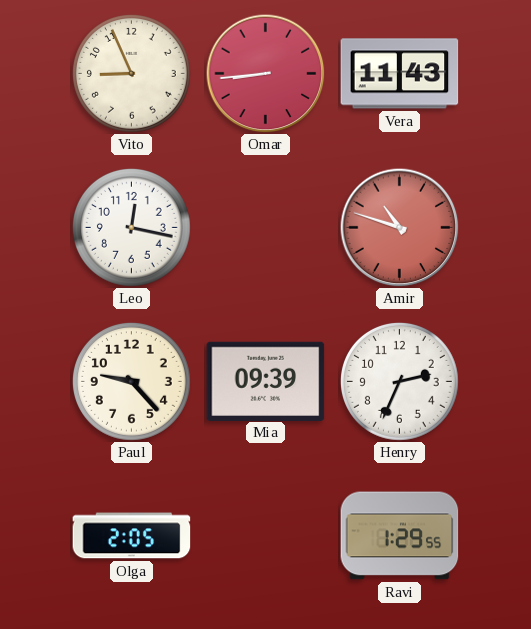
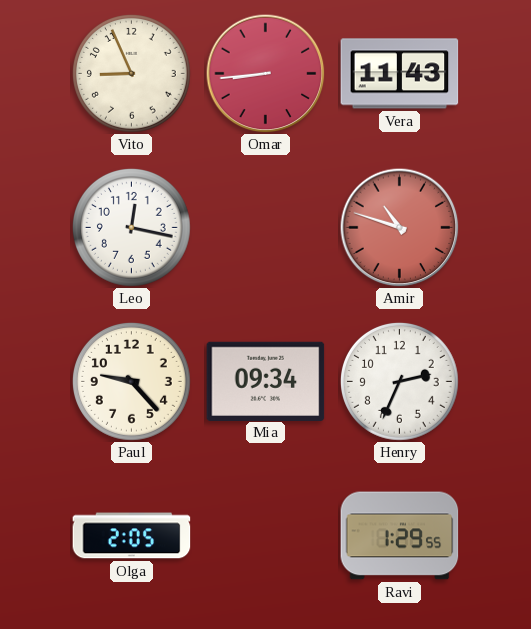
Mia: 09:39 -> 09:34
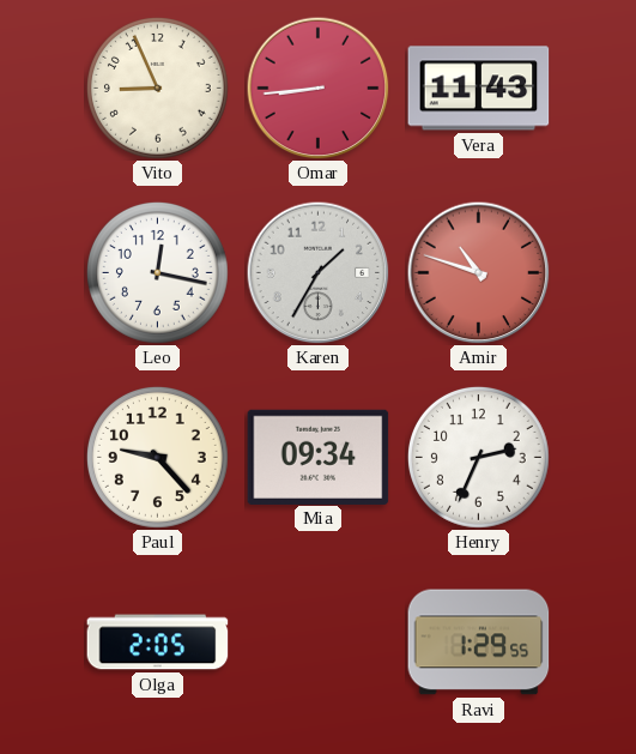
Karen: none -> 1:35
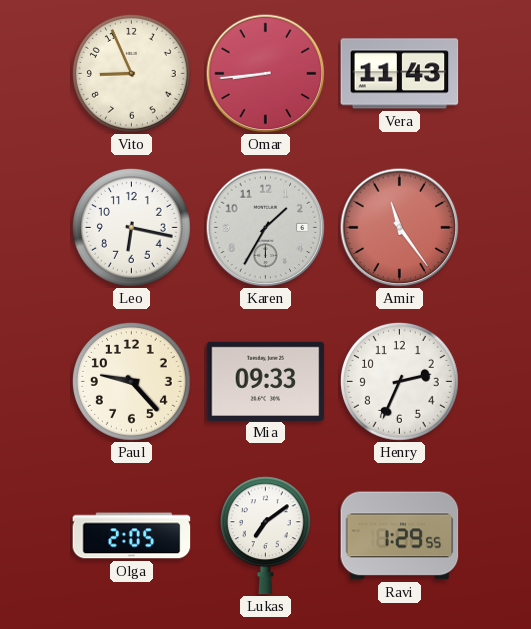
Leo: 12:17 -> 6:17
Amir: 10:48 -> 11:24
Mia: 09:34 -> 09:33
Lukas: none -> 7:09
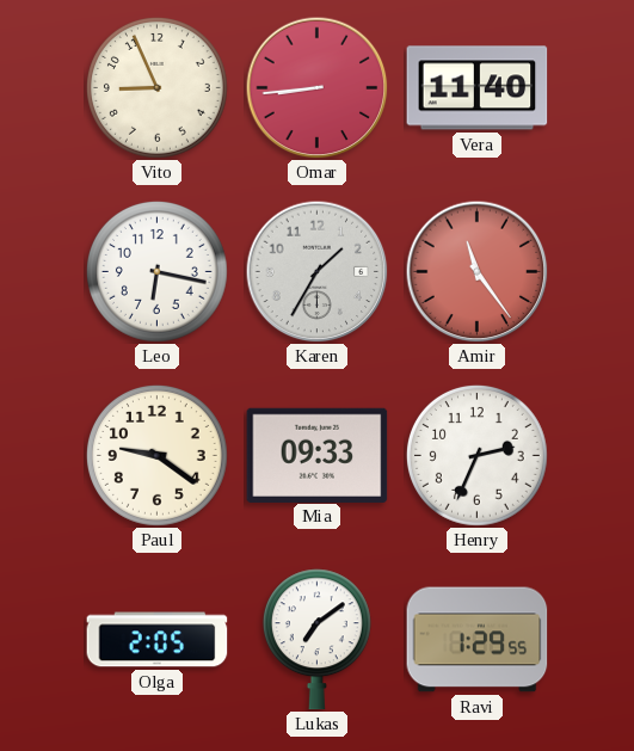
Vera: 11:43 -> 11:40
Paul: 9:23 -> 9:21
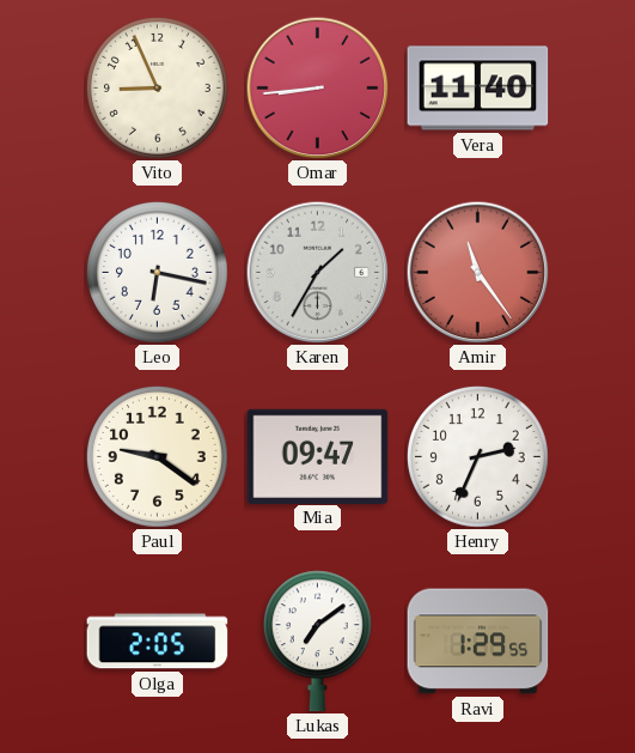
Mia: 09:33 -> 09:47
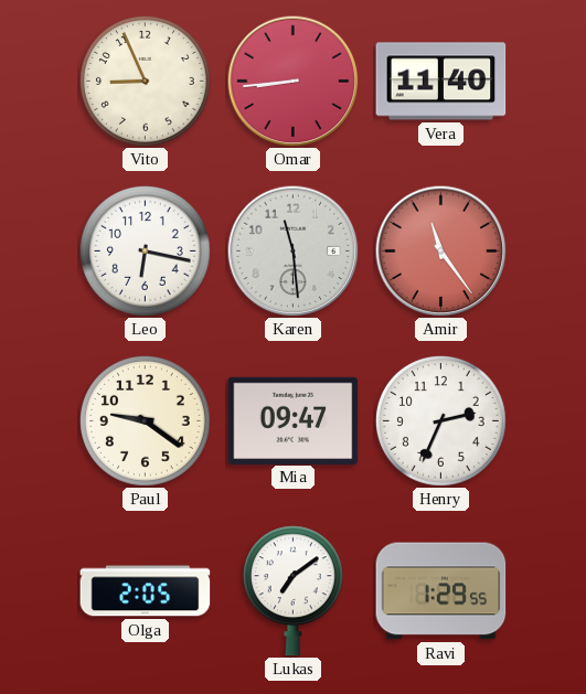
Karen: 1:35 -> 11:29
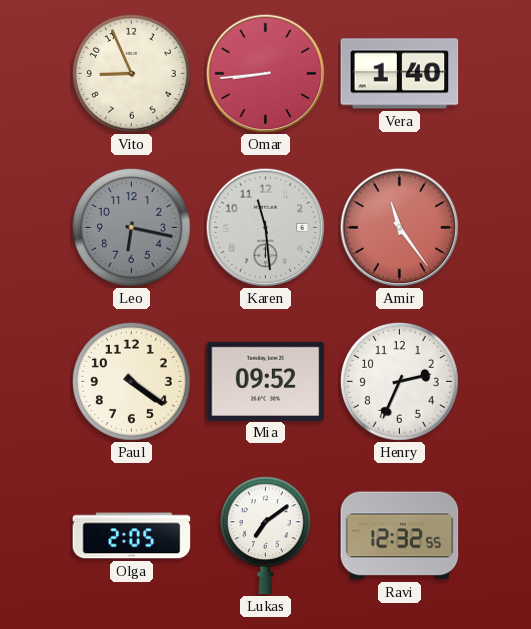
Vera: 11:40 -> 1:40
Leo dial: white -> grey
Paul: 9:21 -> 4:21
Mia: 09:47 -> 09:52
Ravi: 1:29 -> 12:32
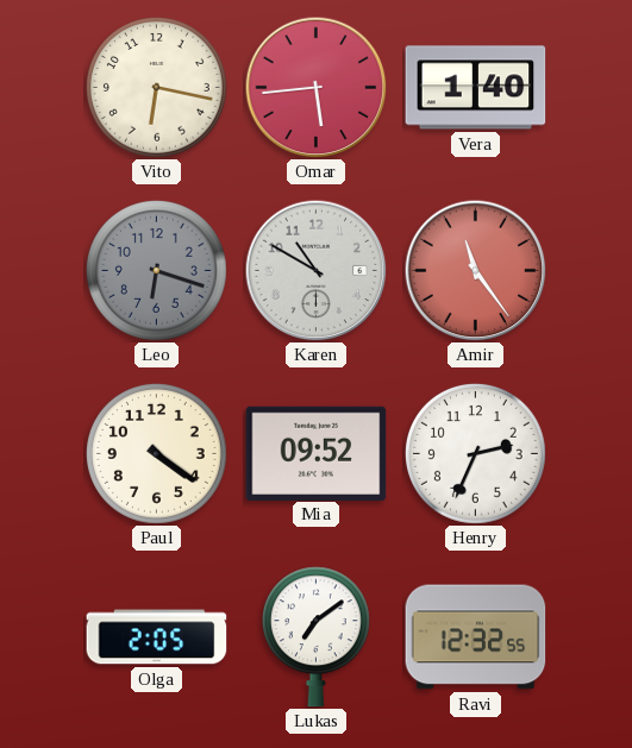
Vito: 8:56 -> 6:17
Omar: 8:44 -> 5:44
Leo: 6:17 -> 6:18
Karen: 11:29 -> 10:50
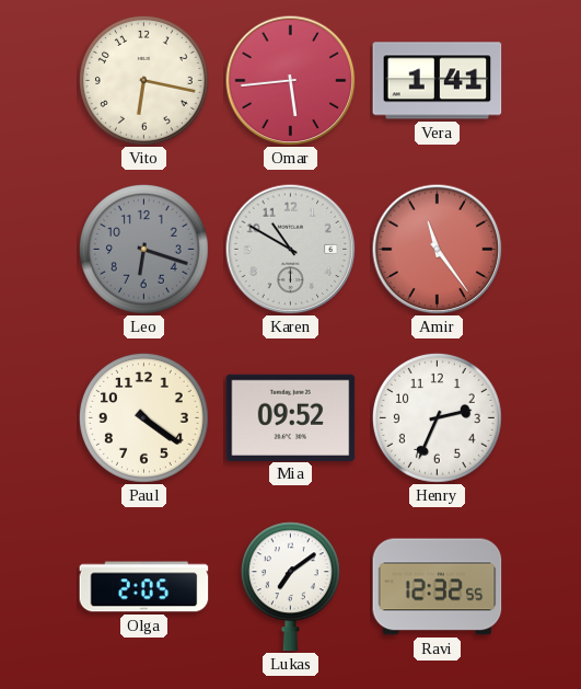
Vera: 1:40 -> 1:41
